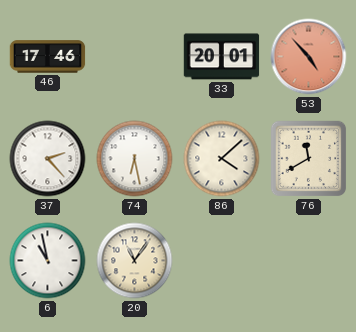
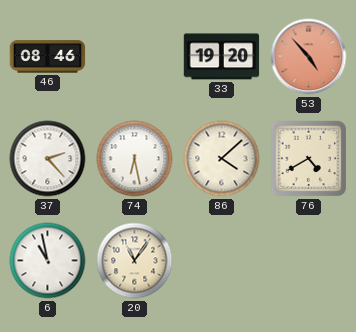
46: 17:46 -> 08:46
33: 20:01 -> 19:20
76: 11:40 -> 4:40
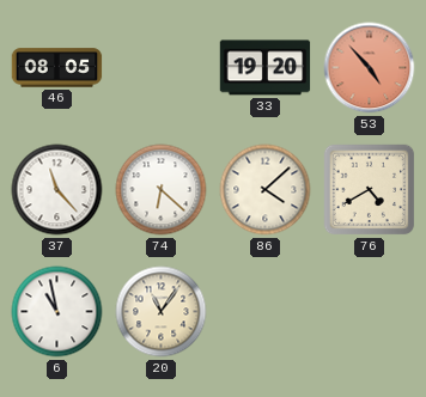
46: 08:46 -> 08:05
37: 2:23 -> 11:23
74: 6:28 -> 6:22
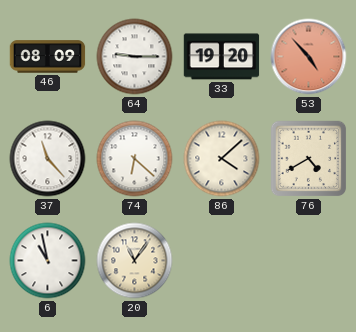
46: 08:05 -> 08:09
64: none -> 9:15
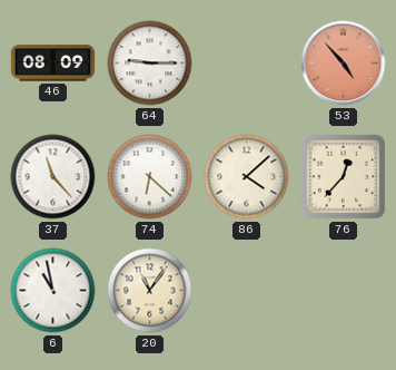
33: 19:20 -> none
76: 4:40 -> 12:37
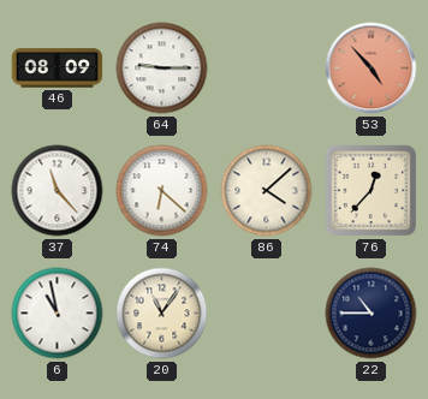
22: none -> 10:45
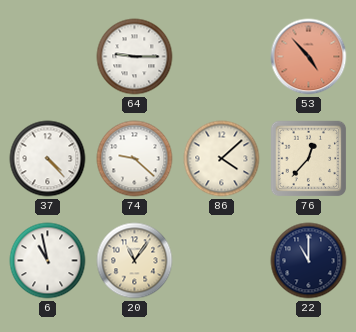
46: 08:09 -> none
37: 11:23 -> 4:23
74: 6:22 -> 9:22
22: 10:45 -> 11:00
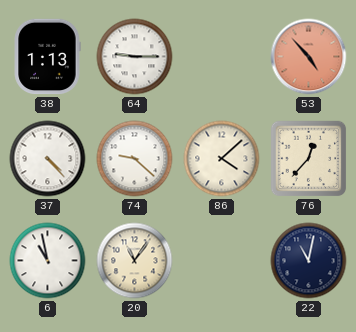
38: none -> 1:13
22: 11:00 -> 11:02
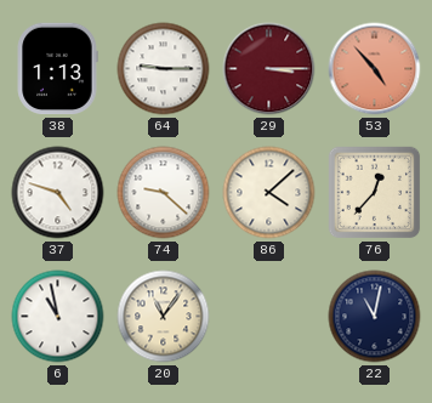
29: none -> 3:15
37: 4:23 -> 4:48
